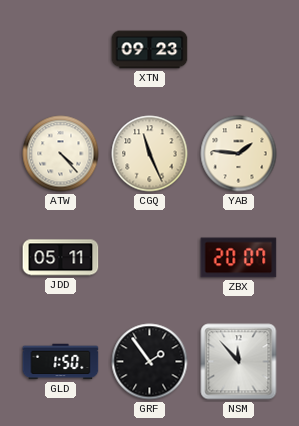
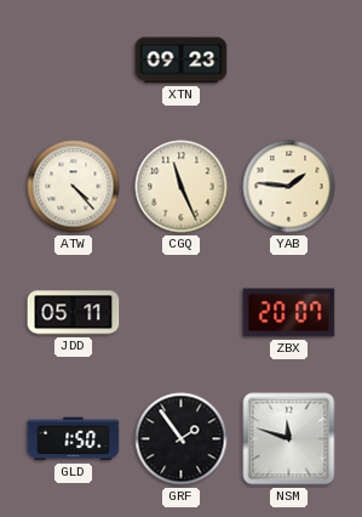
NSM: 11:53 -> 11:48
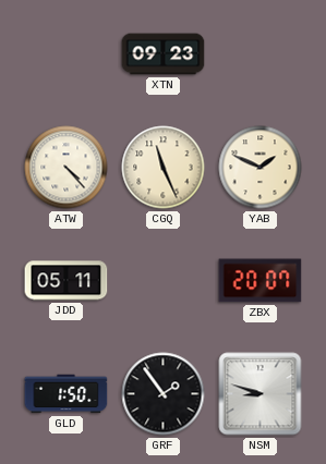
YAB: 1:46 -> 1:49
NSM: 11:48 -> 8:48
